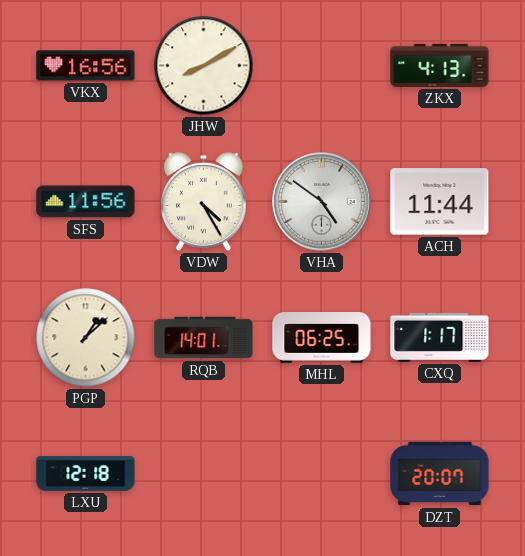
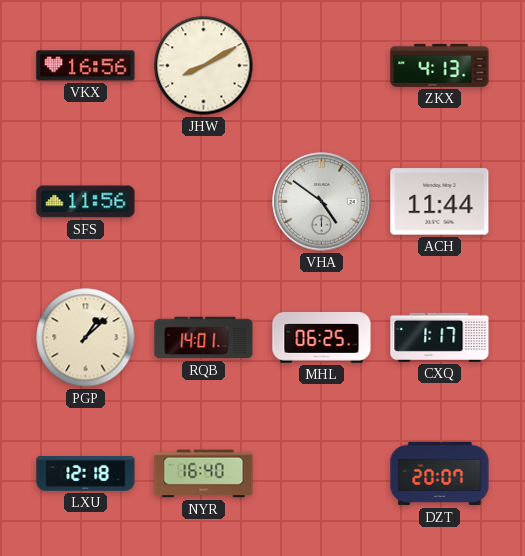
VDW: 4:25 -> none
NYR: none -> 16:40
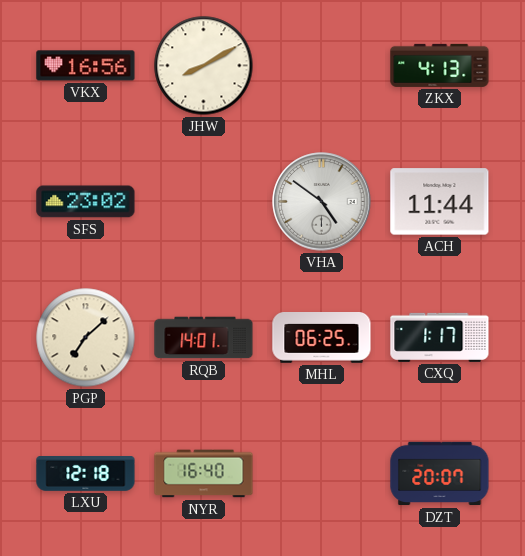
SFS: 11:56 -> 23:02
PGP: 1:08 -> 7:08
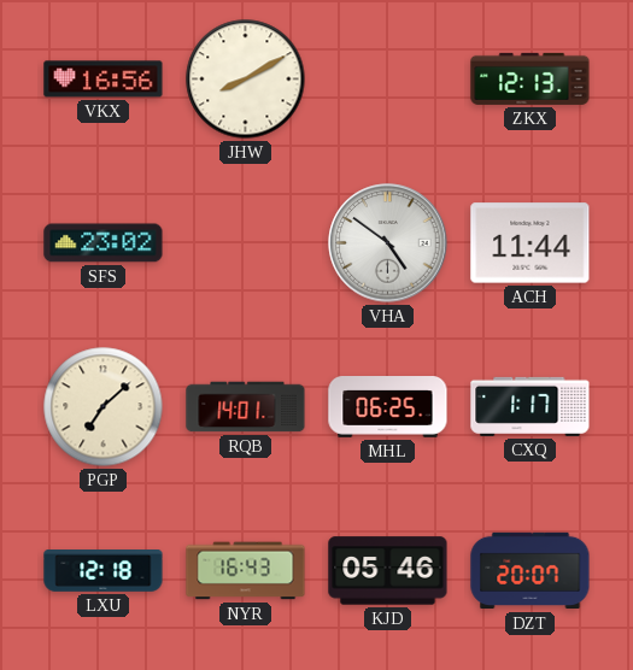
ZKX: 4:13 -> 12:13
NYR: 16:40 -> 16:43
KJD: none -> 05:46
